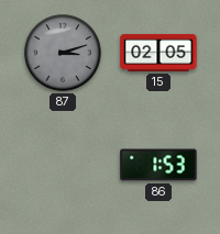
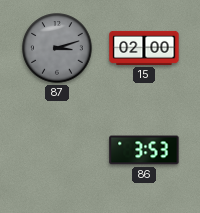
15: 02:05 -> 02:00
86: 1:53 -> 3:53
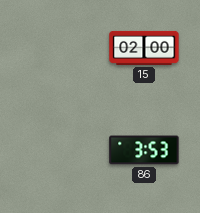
87: 3:12 -> none
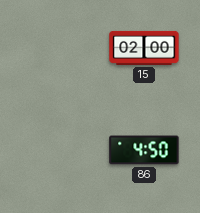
86: 3:53 -> 4:50
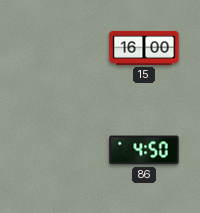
15: 02:00 -> 16:00
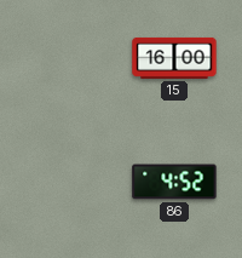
86: 4:50 -> 4:52
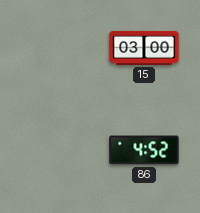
15: 16:00 -> 03:00
